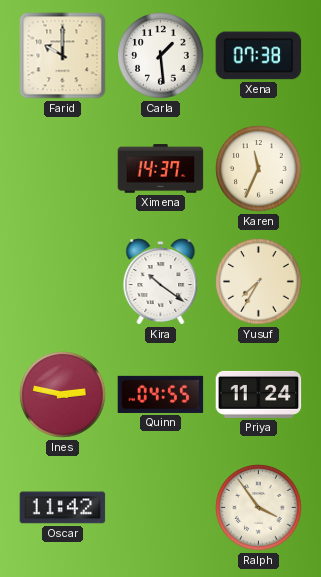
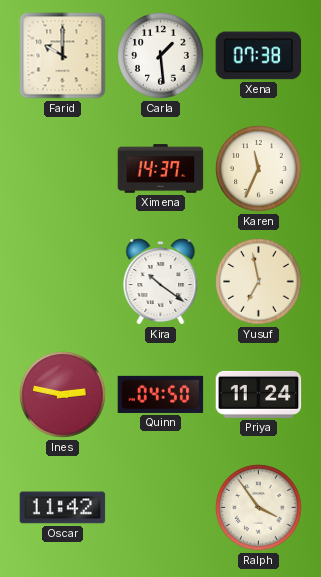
Yusuf: 7:35 -> 6:58
Quinn: 04:55 -> 04:50
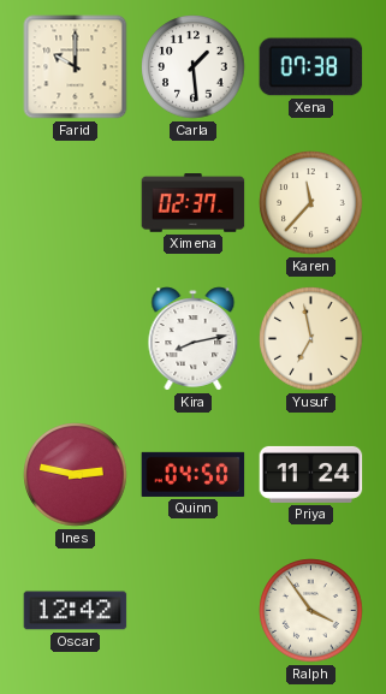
Ximena: 14:37 -> 02:37
Karen: 11:34 -> 11:37
Kira: 10:21 -> 8:13
Oscar: 11:42 -> 12:42
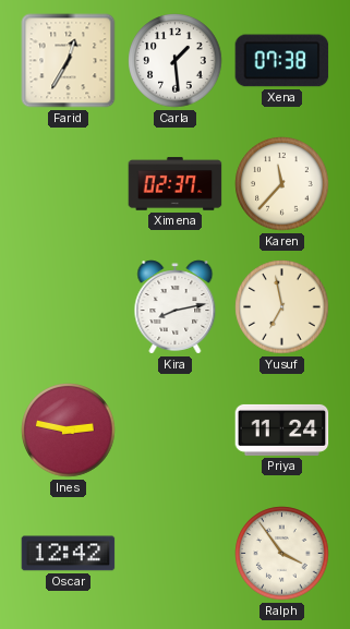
Farid: 10:00 -> 12:35
Quinn: 04:50 -> none
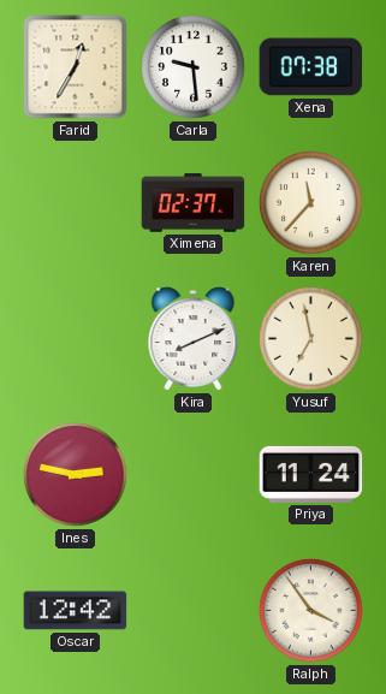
Carla: 1:29 -> 9:29
Kira: 8:13 -> 8:11
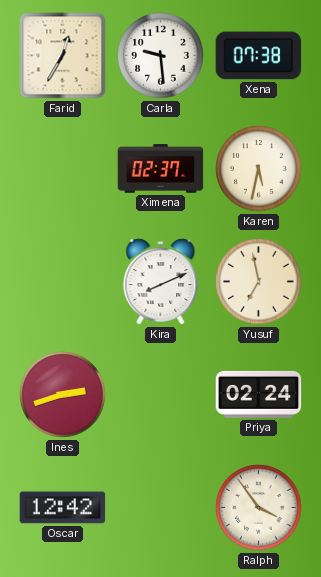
Karen: 11:37 -> 5:32
Ines: 2:47 -> 2:42
Priya: 11:24 -> 02:24
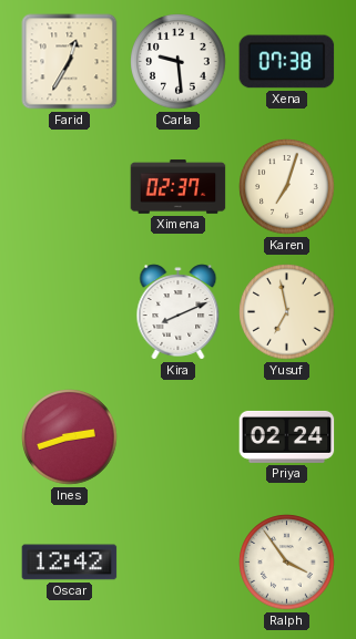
Karen: 5:32 -> 7:03
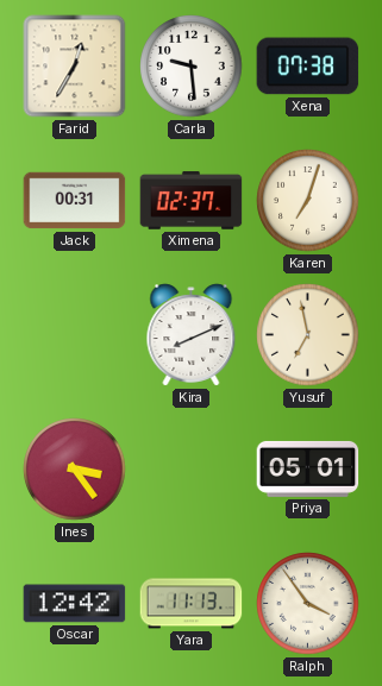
Jack: none -> 00:31
Ines: 2:42 -> 3:24
Priya: 02:24 -> 05:01
Yara: none -> 11:13
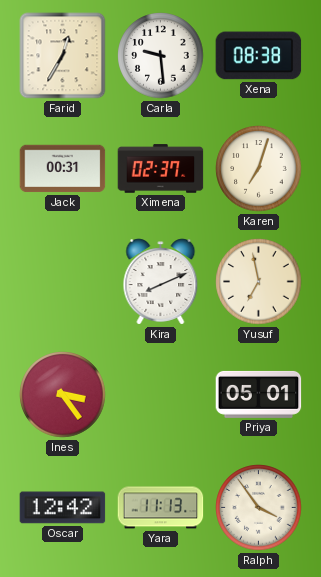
Xena: 07:38 -> 08:38
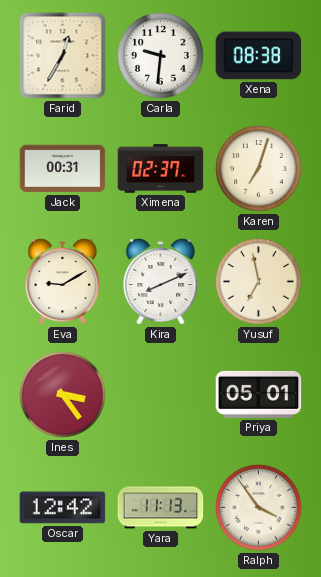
Carla: 9:29 -> 9:31
Eva: none -> 9:10
